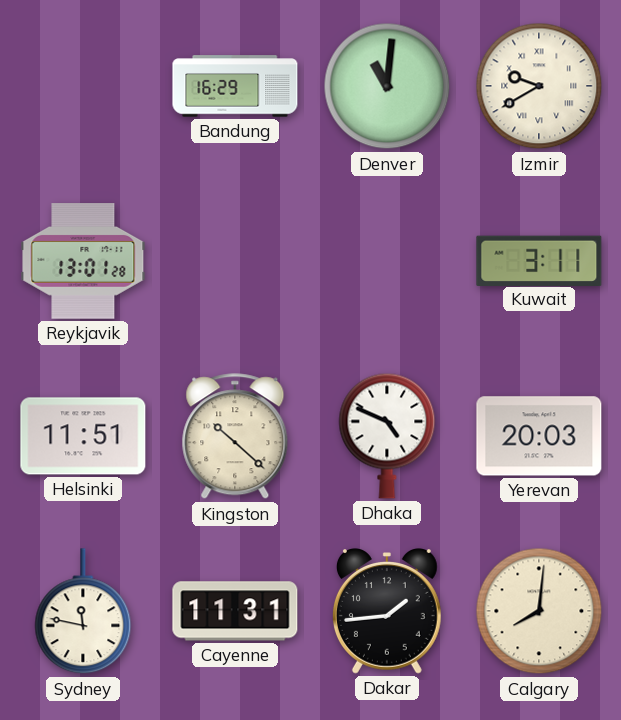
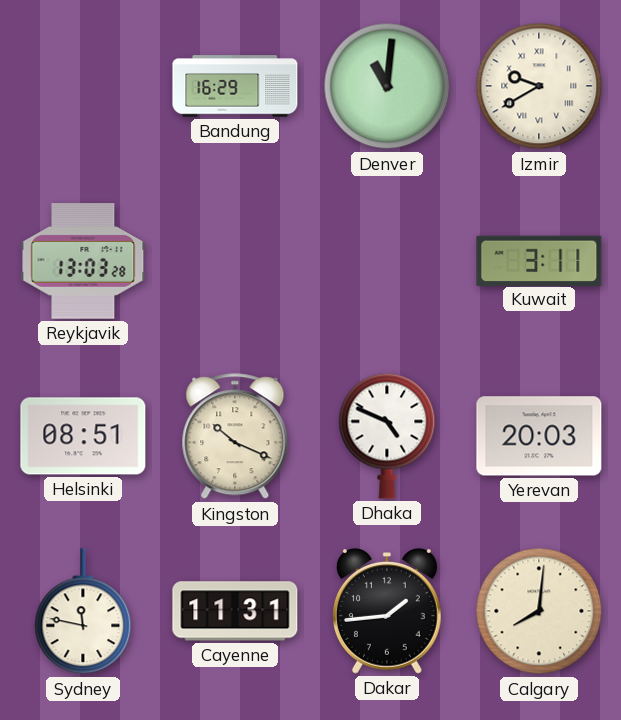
Reykjavik: 13:01 -> 13:03
Helsinki: 11:51 -> 08:51
Kingston: 10:22 -> 10:19
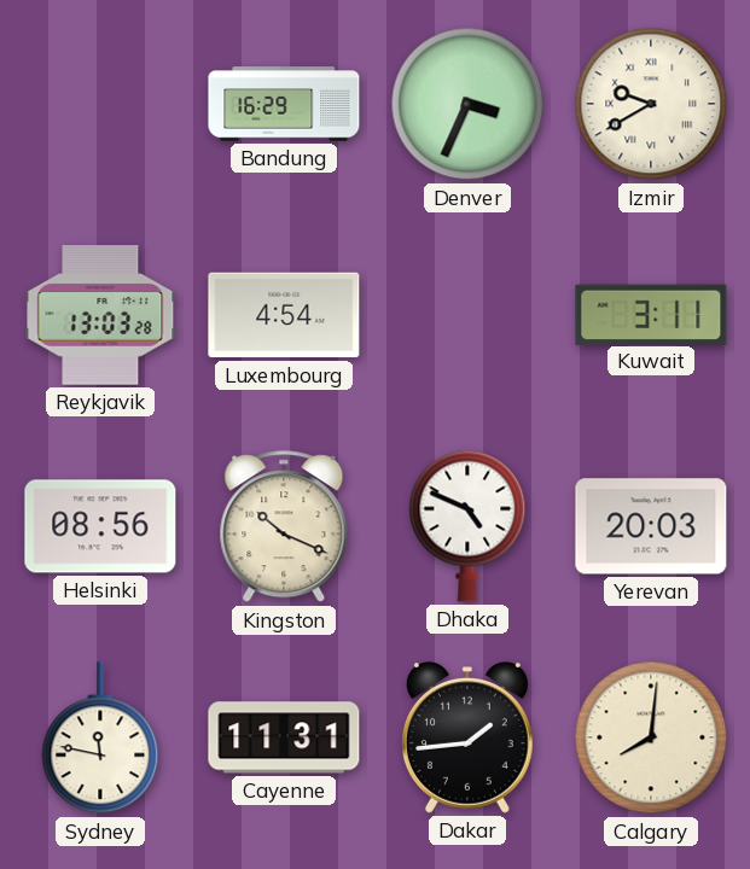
Denver: 11:01 -> 3:34
Luxembourg: none -> 4:54
Helsinki: 08:51 -> 08:56
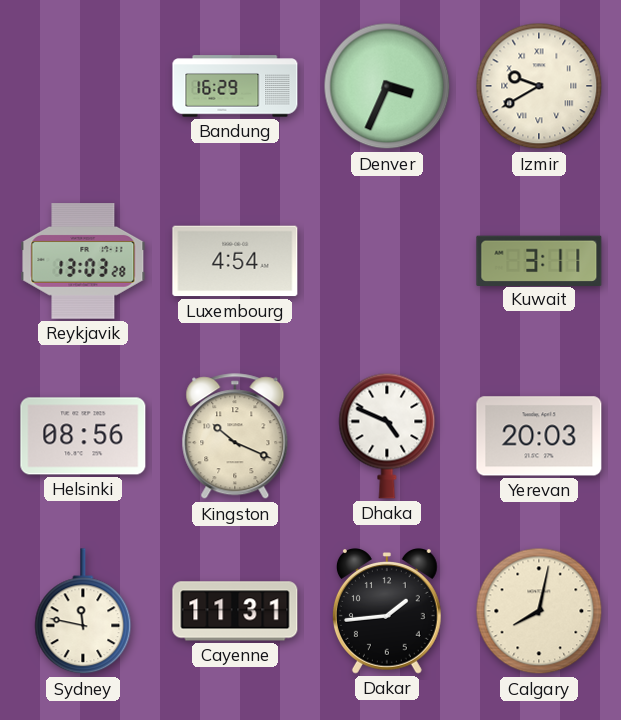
Calgary: 8:01 -> 8:02
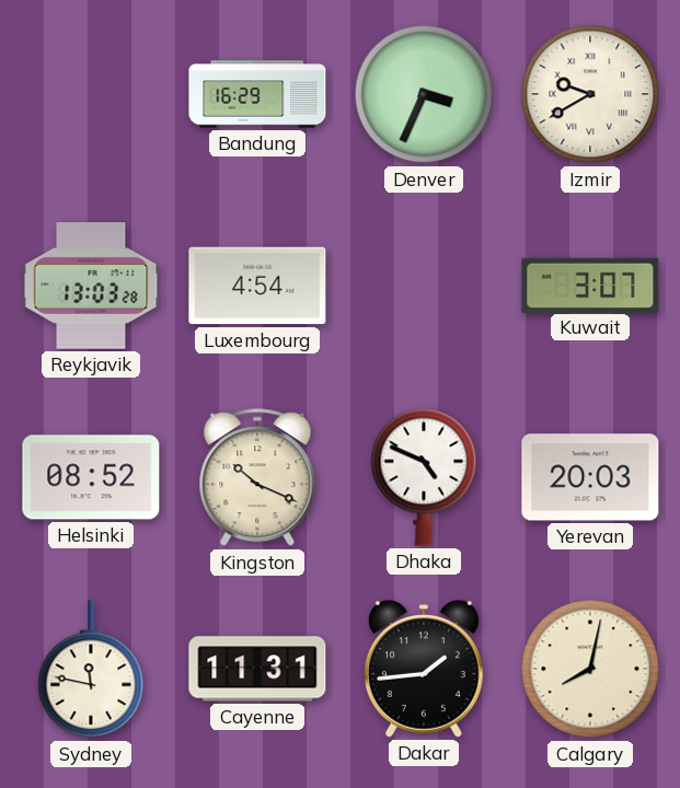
Kuwait: 3:11 -> 3:07
Helsinki: 08:56 -> 08:52
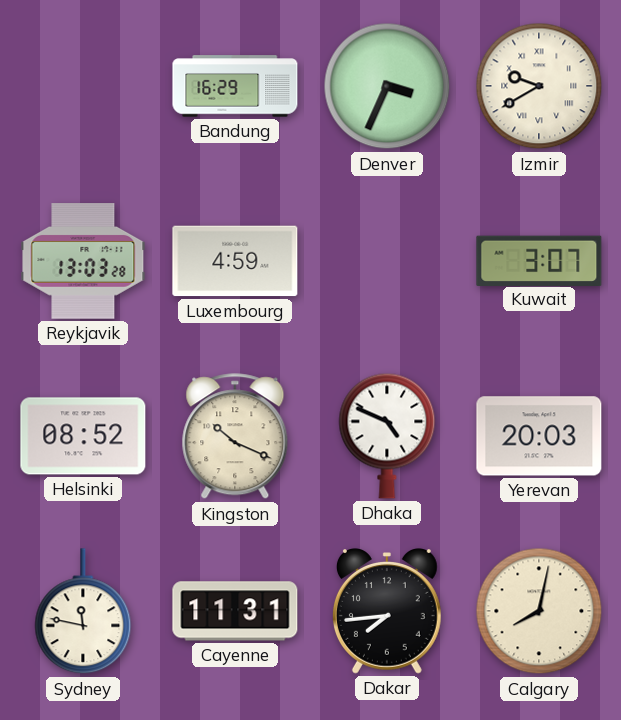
Luxembourg: 4:54 -> 4:59
Dakar: 1:44 -> 7:44
